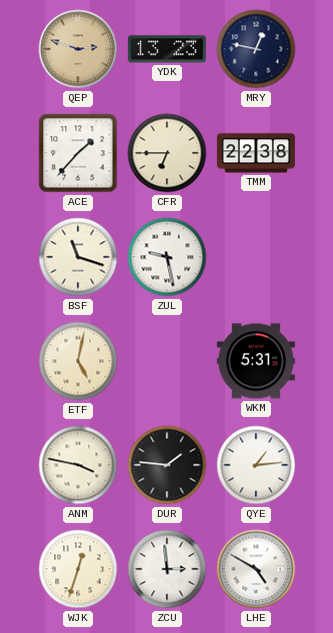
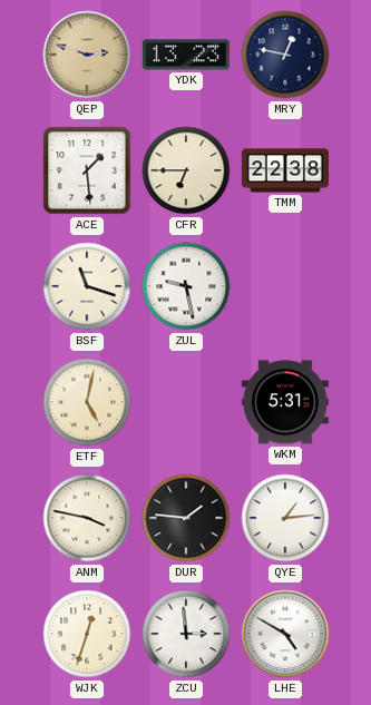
ACE: 1:37 -> 1:29
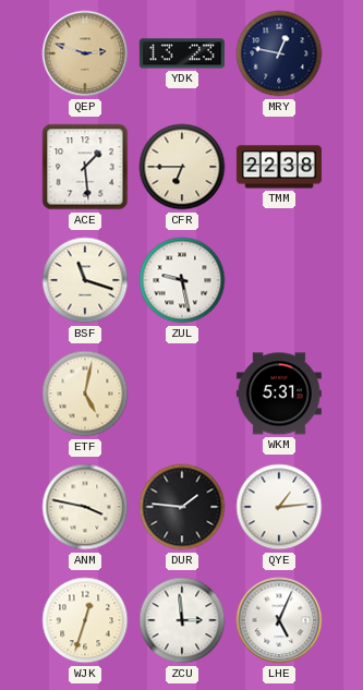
LHE: 4:50 -> 5:04
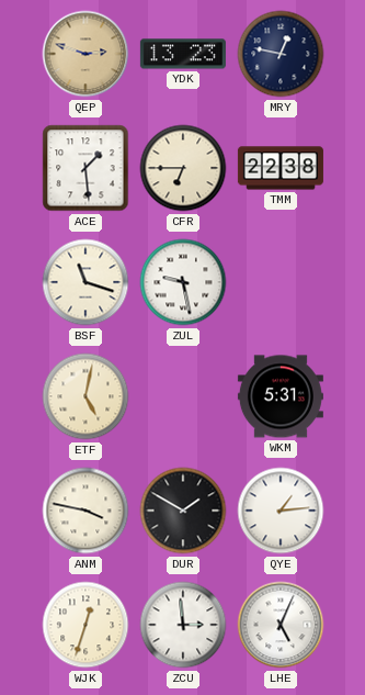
DUR: 1:46 -> 1:50
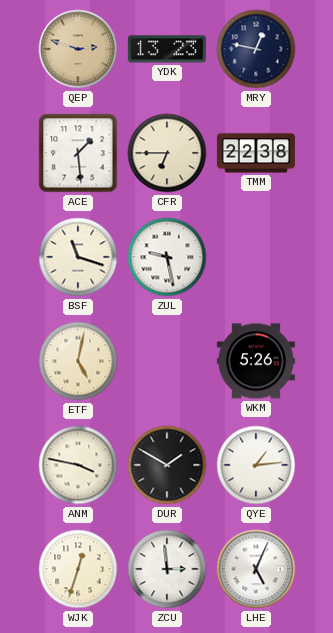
WKM: 5:31 -> 5:26
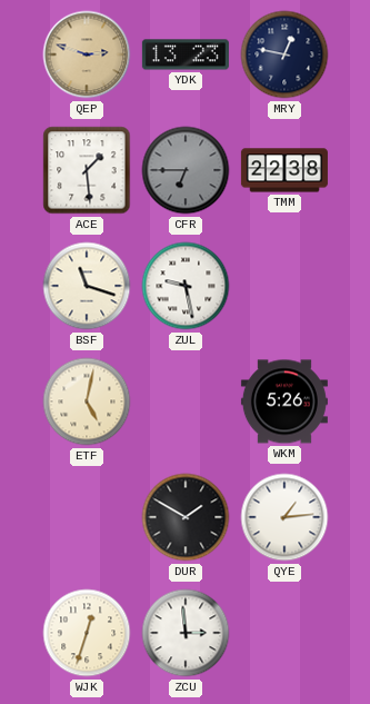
CFR dial: cream -> grey
ANM: 3:47 -> none
LHE: 5:04 -> none
